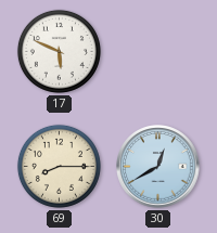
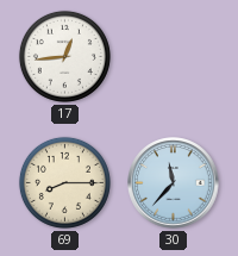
17: 5:49 -> 12:44
30: 12:40 -> 11:37
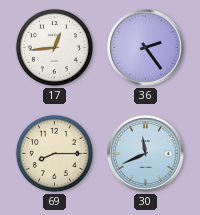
36: none -> 2:24
30: 11:37 -> 11:41
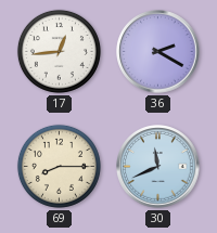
36: 2:24 -> 2:20
